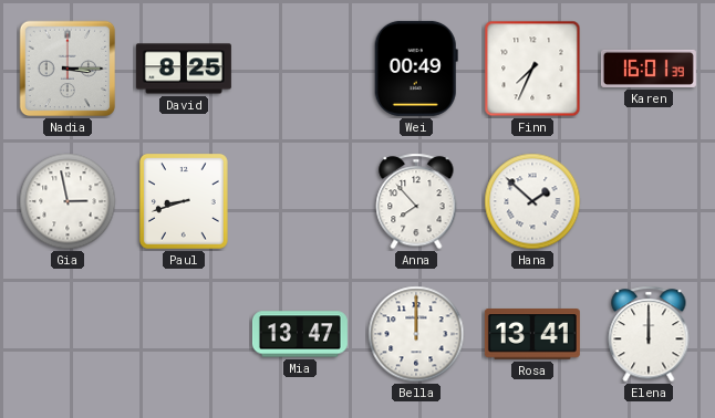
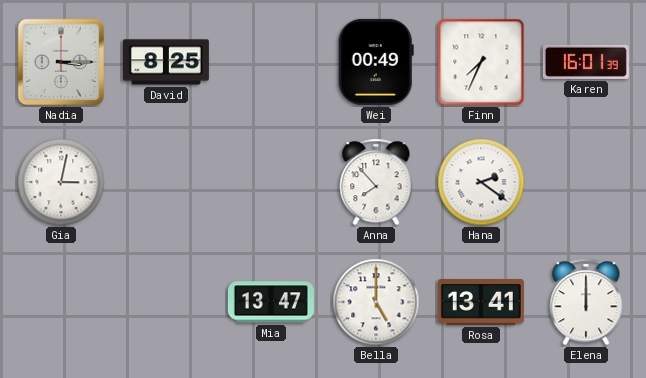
Gia: 2:58 -> 3:02
Paul: 8:42 -> none
Hana: 1:52 -> 2:21
Bella: 12:00 -> 5:00
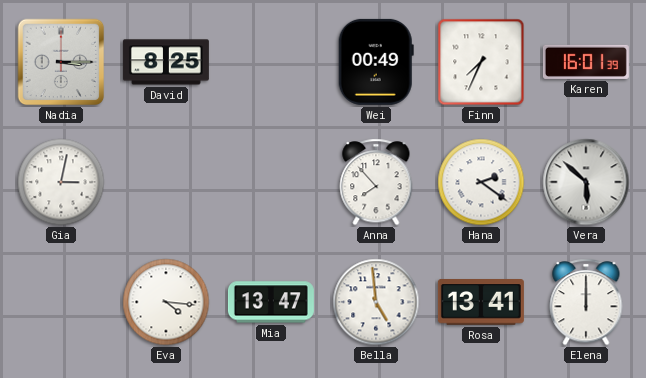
Vera: none -> 5:52
Eva: none -> 4:16
Bella: 5:00 -> 4:59
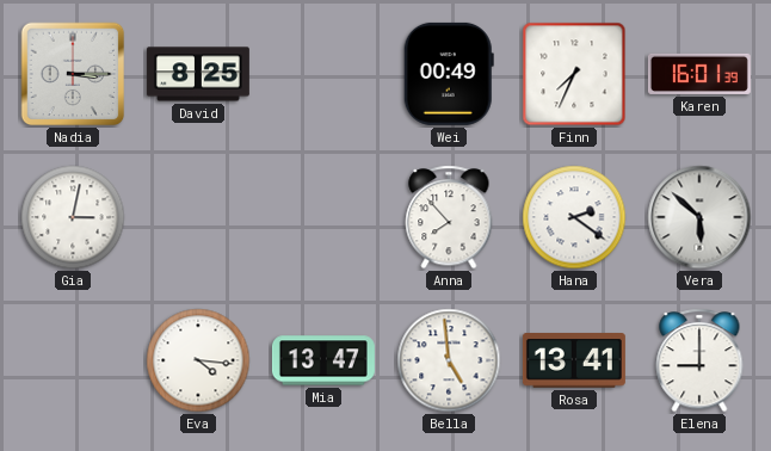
Elena: 12:00 -> 9:00
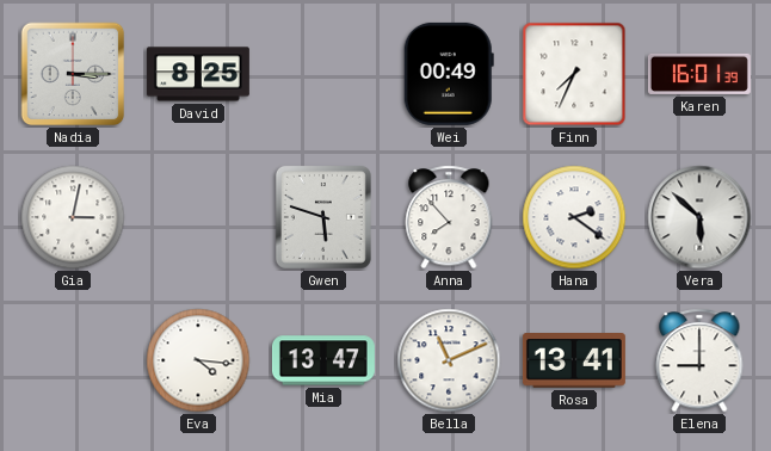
Gwen: none -> 5:48
Bella: 4:59 -> 11:11
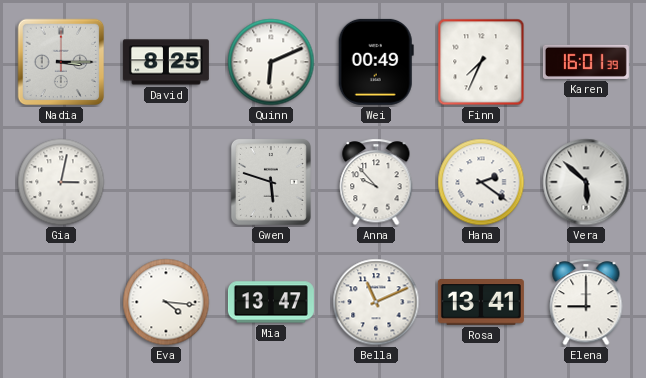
Quinn: none -> 6:11
Anna: 7:53 -> 9:53
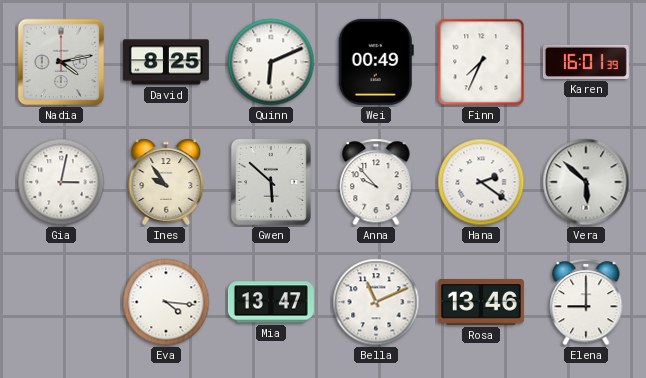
Nadia: 3:15 -> 4:13
Ines: none -> 9:54
Gwen: 5:48 -> 5:52
Rosa: 13:41 -> 13:46
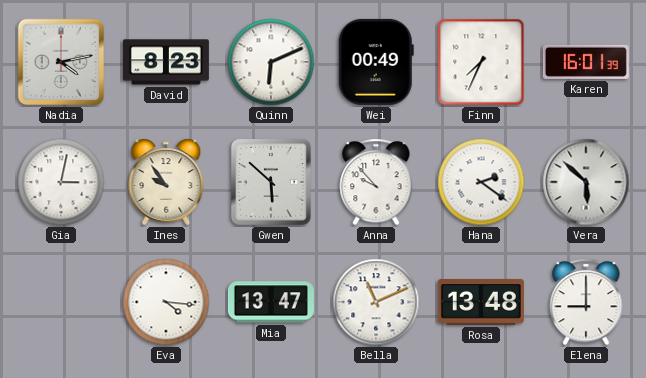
David: 8:25 -> 8:23
Rosa: 13:46 -> 13:48
